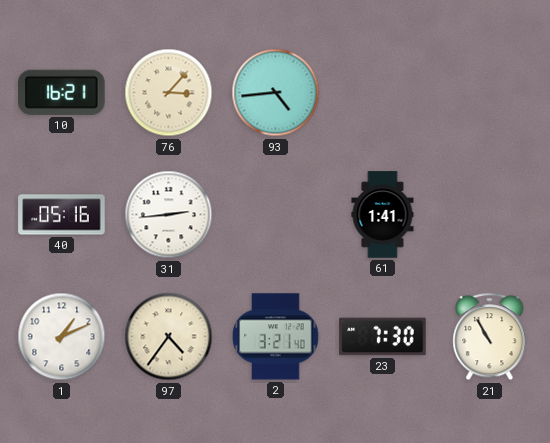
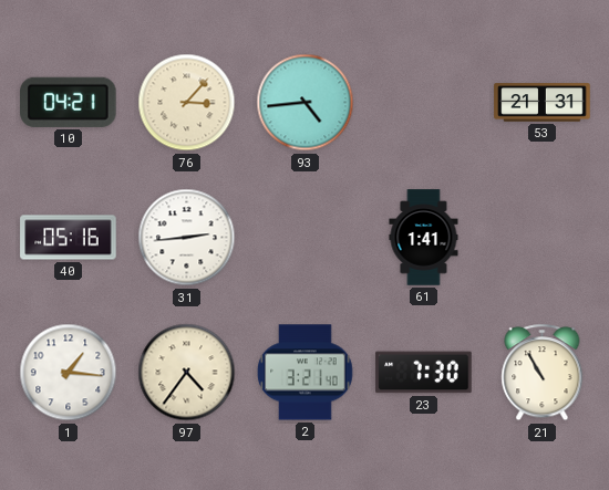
10: 16:21 -> 04:21
53: none -> 21:31
1: 1:11 -> 1:16
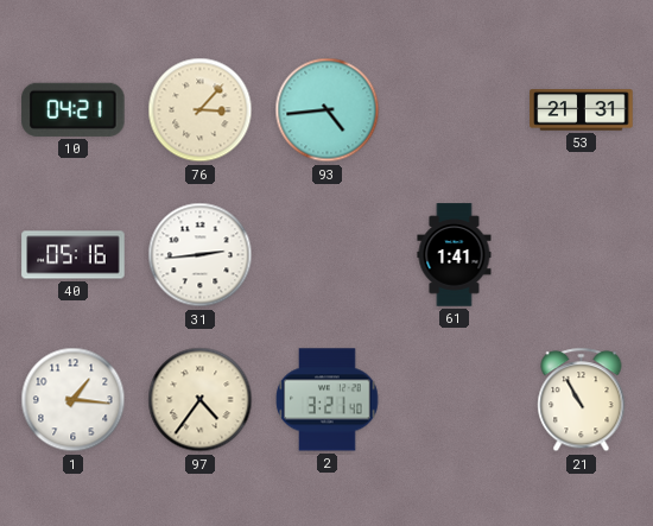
23: 7:30 -> none
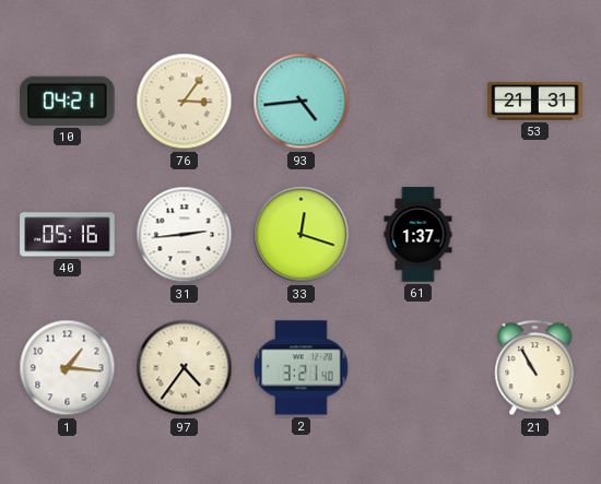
76: 3:07 -> 3:06
33: none -> 12:18
61: 1:41 -> 1:37
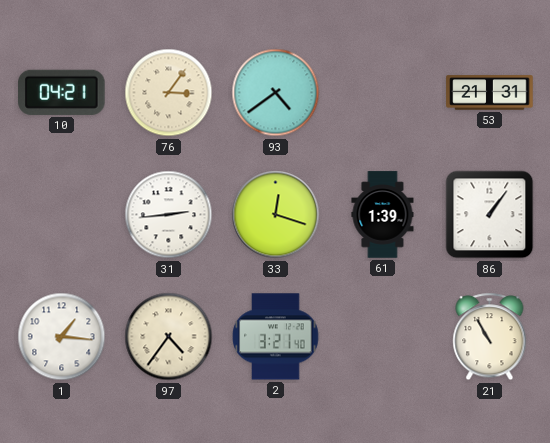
93: 4:44 -> 4:39
40: 05:16 -> none
61: 1:37 -> 1:39
86: none -> 1:06
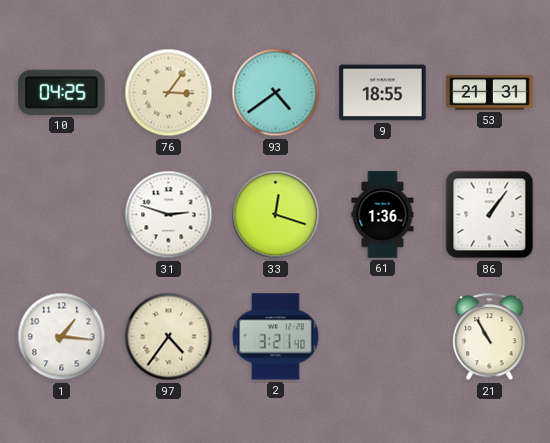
10: 04:21 -> 04:25
9: none -> 18:55
31: 2:44 -> 2:48
61: 1:39 -> 1:36
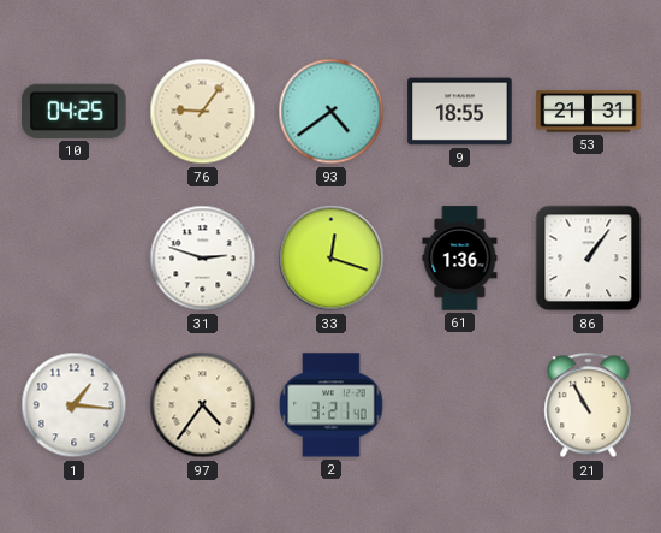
76: 3:06 -> 9:06
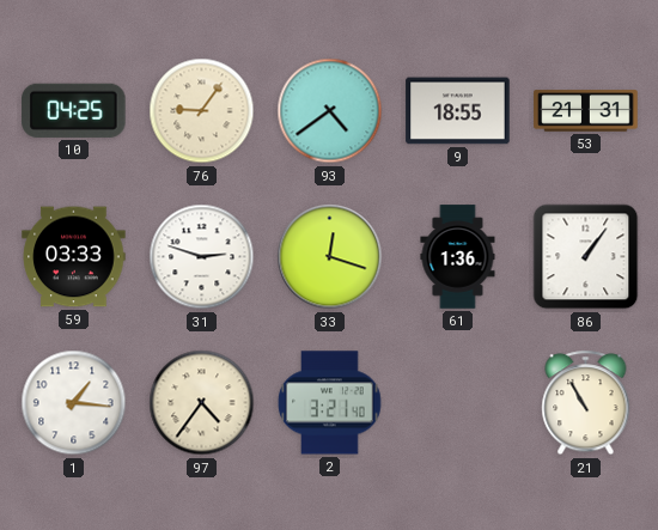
59: none -> 03:33
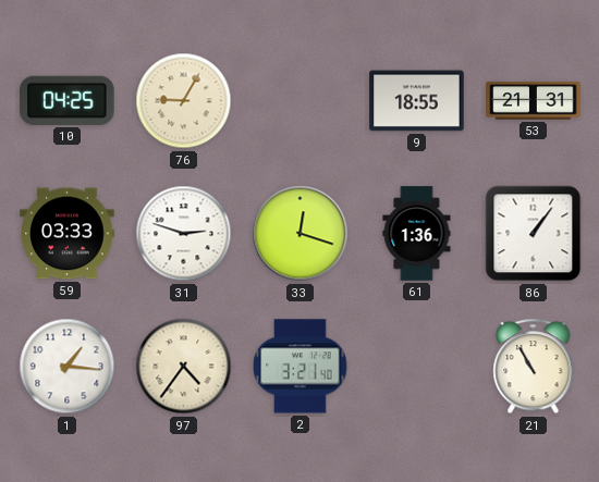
76: 9:06 -> 9:05
93: 4:39 -> none
